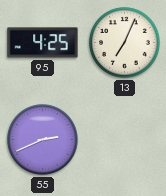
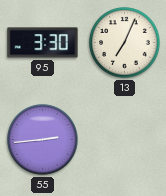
95: 4:25 -> 3:30
55: 2:41 -> 2:44
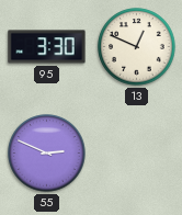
13: 7:04 -> 12:49
55: 2:44 -> 2:49
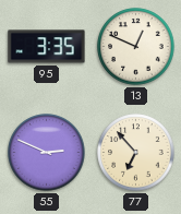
95: 3:30 -> 3:35
77: none -> 6:53
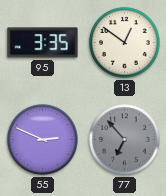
13: 12:49 -> 12:51
77 dial: cream -> grey
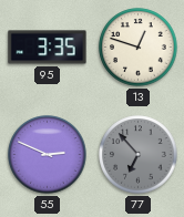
13: 12:51 -> 12:48
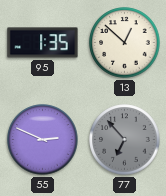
95: 3:35 -> 1:35
13: 12:48 -> 12:52
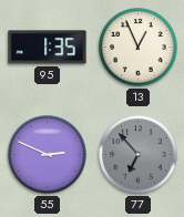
13: 12:52 -> 12:56
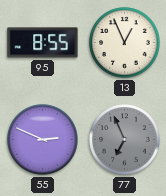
95: 1:35 -> 8:55
77: 6:53 -> 6:56
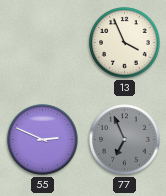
95: 8:55 -> none
13: 12:56 -> 3:56
